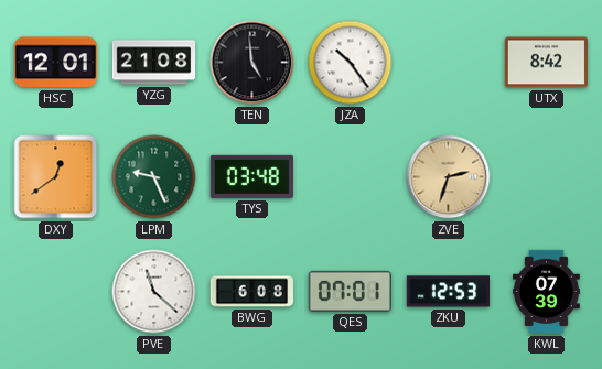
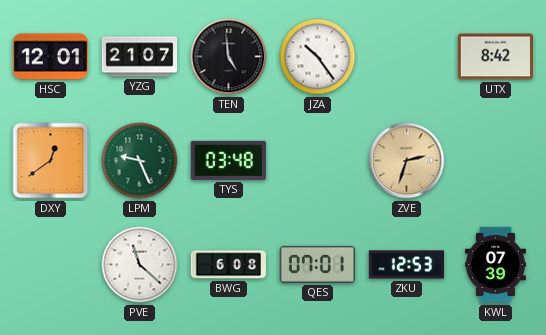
YZG: 21:08 -> 21:07
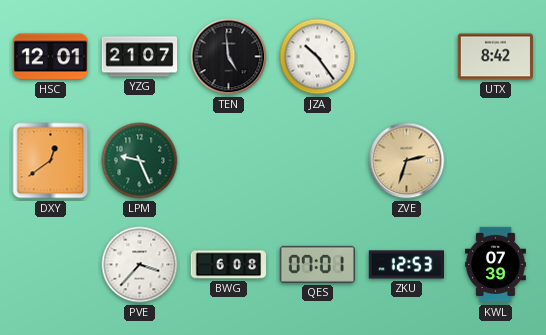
TYS: 03:48 -> none
PVE: 11:22 -> 3:37
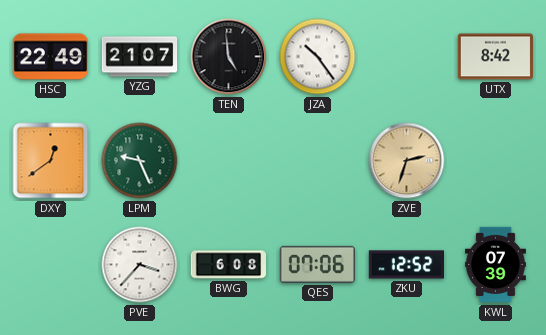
HSC: 12:01 -> 22:49
QES: 07:01 -> 07:06
ZKU: 12:53 -> 12:52
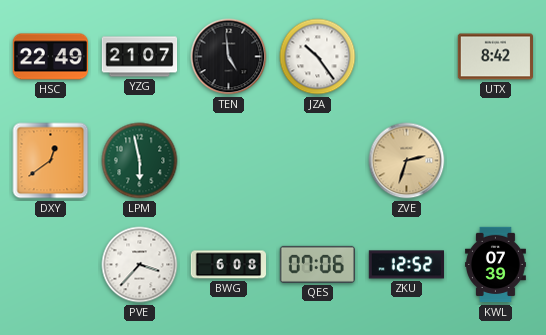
LPM: 9:26 -> 5:58
